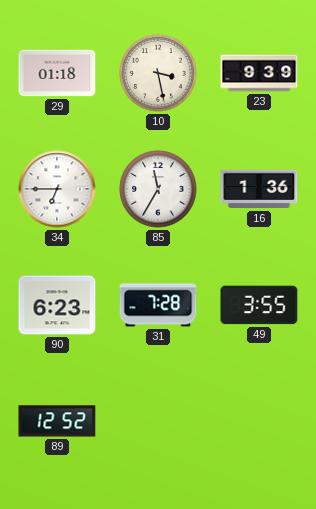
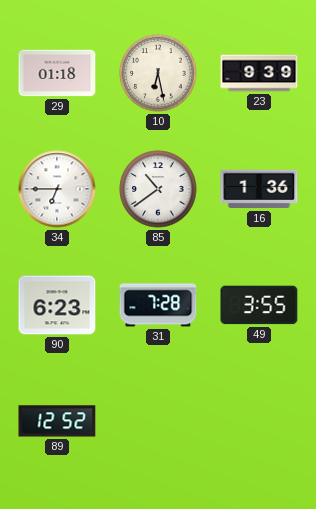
10: 3:28 -> 6:28
85: 11:35 -> 10:39
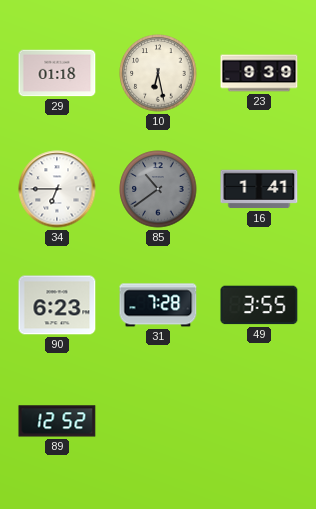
85 dial: white -> grey
16: 1:36 -> 1:41
